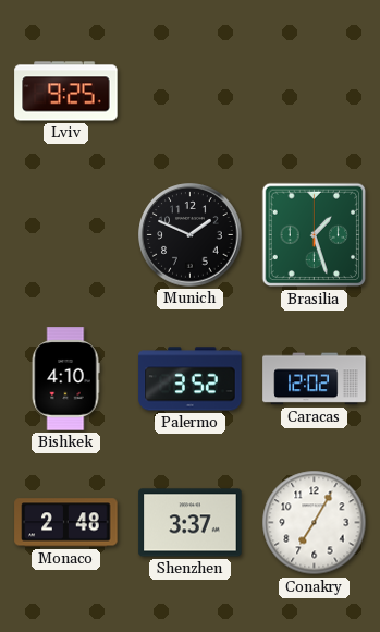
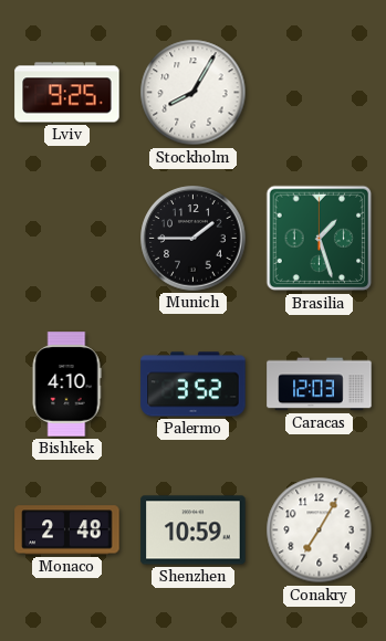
Stockholm: none -> 8:05
Munich: 1:49 -> 1:45
Caracas: 12:02 -> 12:03
Shenzhen: 3:37 -> 10:59
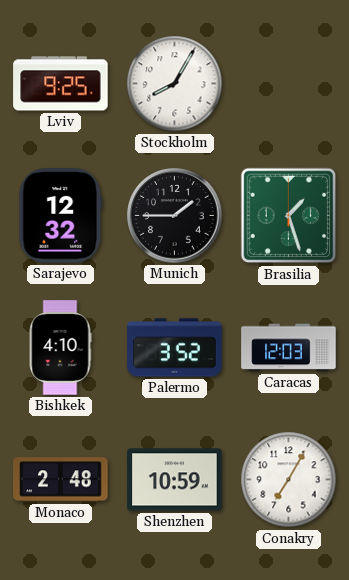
Sarajevo: none -> 12:32
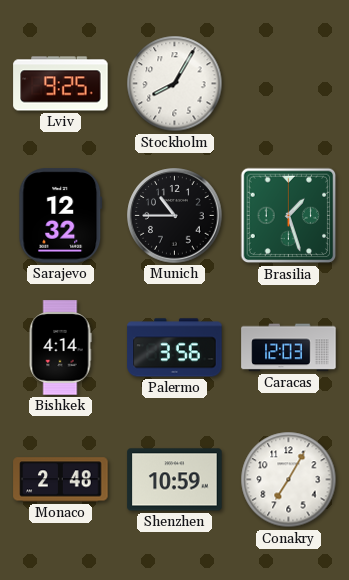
Munich: 1:45 -> 10:45
Bishkek: 4:10 -> 4:14
Palermo: 3:52 -> 3:56
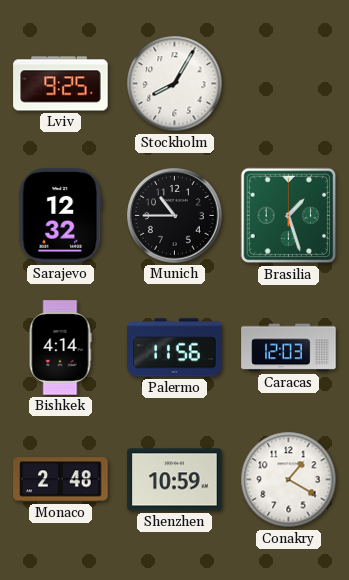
Palermo: 3:56 -> 11:56
Conakry: 7:05 -> 1:20
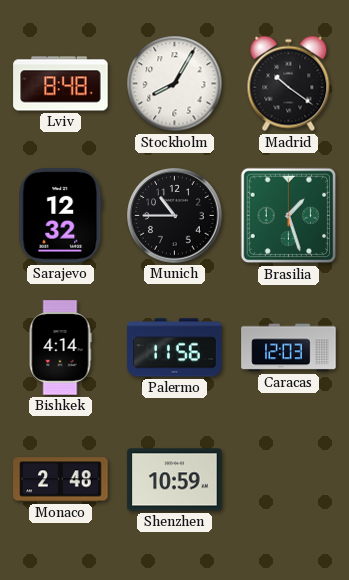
Lviv: 9:25 -> 8:48
Madrid: none -> 10:21
Conakry: 1:20 -> none
